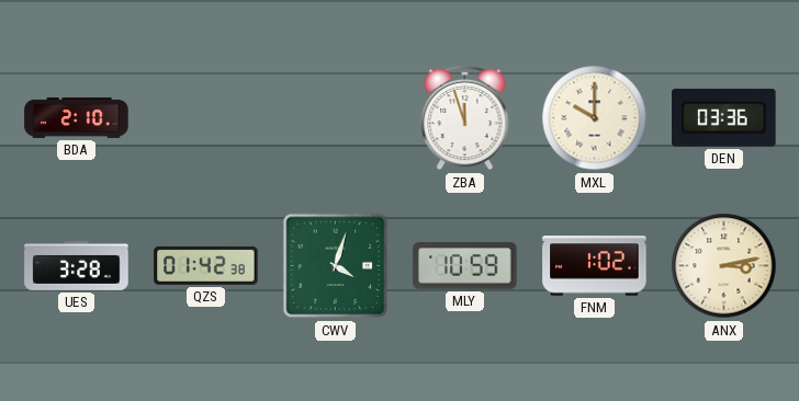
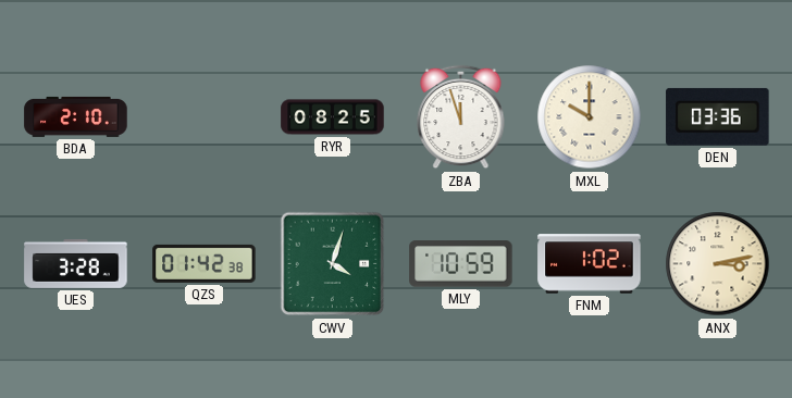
RYR: none -> 08:25
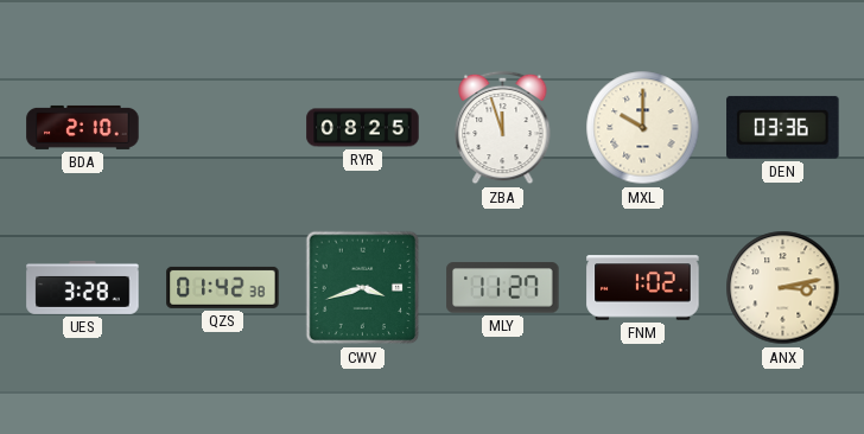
CWV: 4:03 -> 3:42
MLY: 10:59 -> 11:27
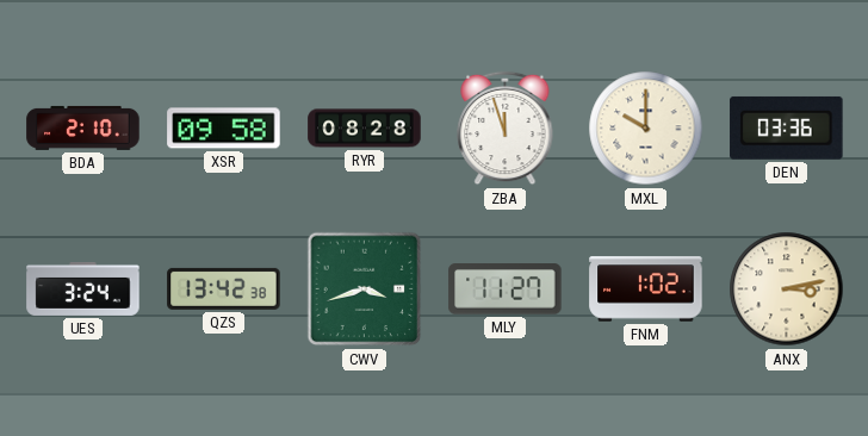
XSR: none -> 09:58
RYR: 08:25 -> 08:28
UES: 3:28 -> 3:24
QZS: 01:42 -> 13:42
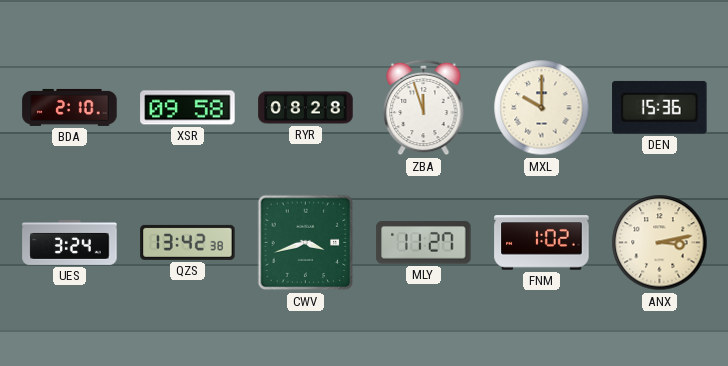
DEN: 03:36 -> 15:36
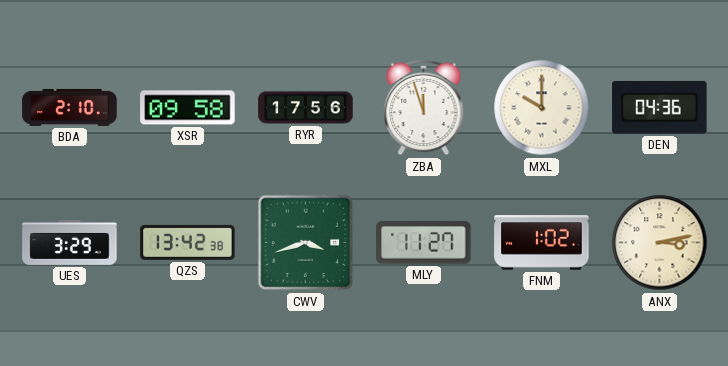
RYR: 08:28 -> 17:56
DEN: 15:36 -> 04:36
UES: 3:24 -> 3:29
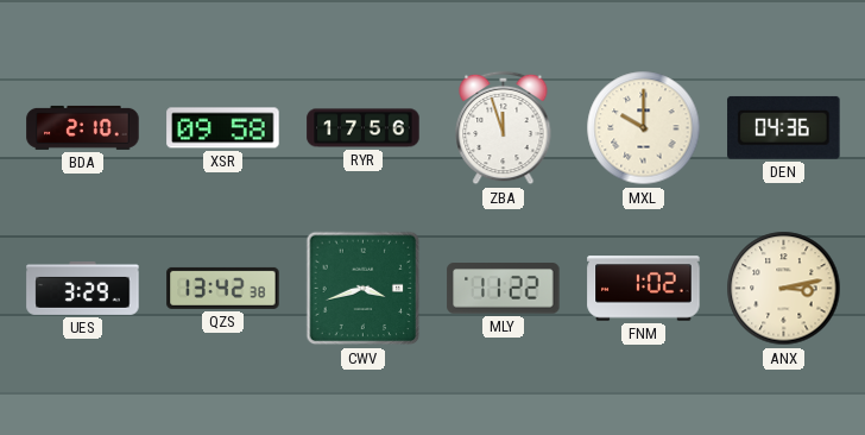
MLY: 11:27 -> 11:22
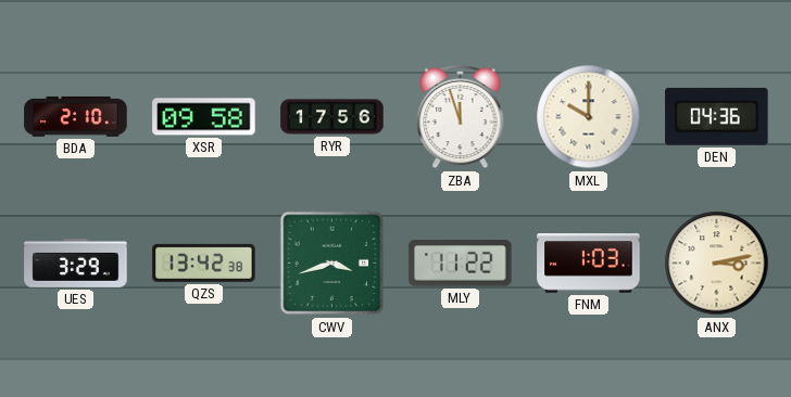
FNM: 1:02 -> 1:03
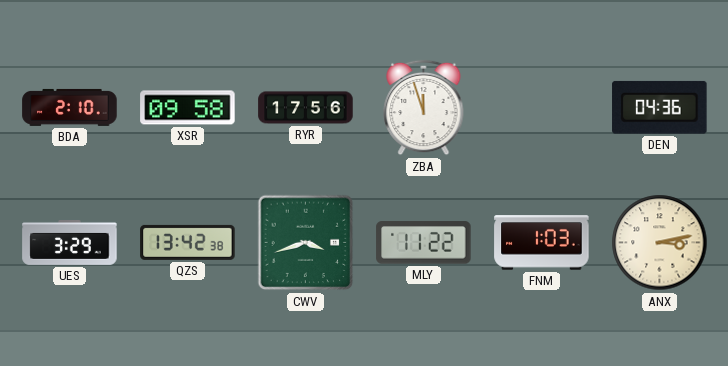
MXL: 10:00 -> none
